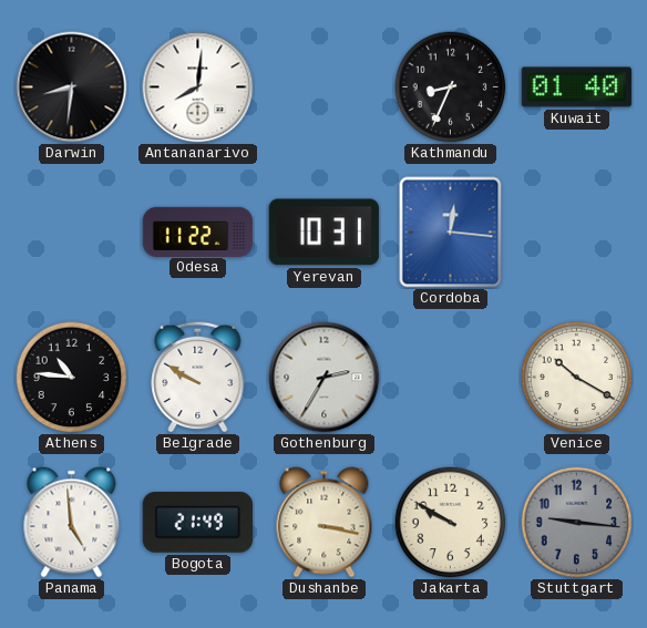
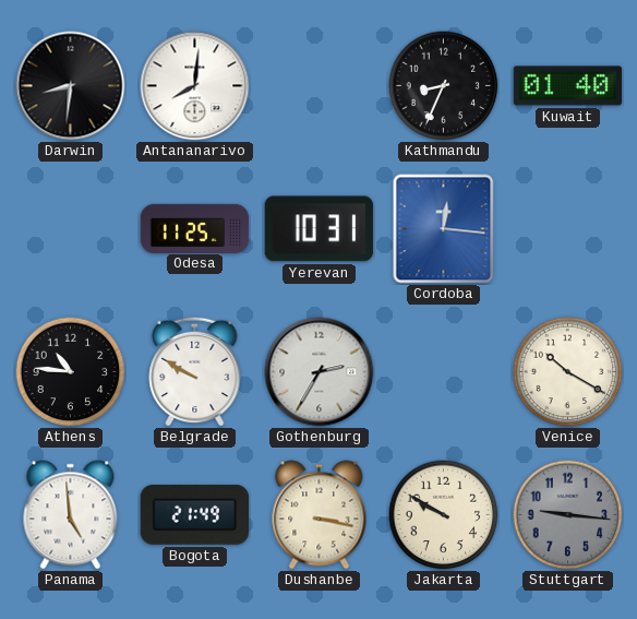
Odesa: 11:22 -> 11:25
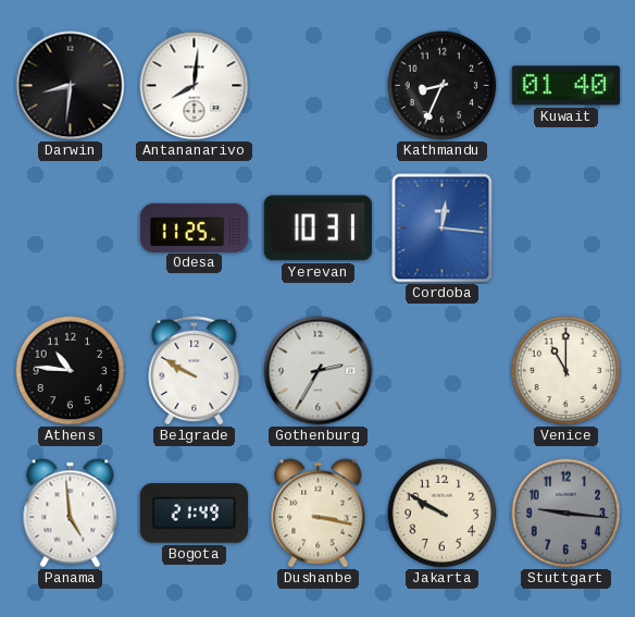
Venice: 10:20 -> 11:00
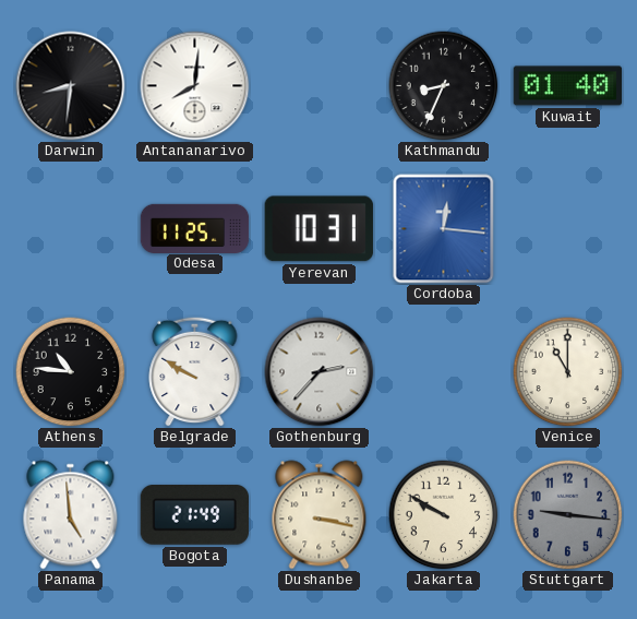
Gothenburg: 2:35 -> 2:37
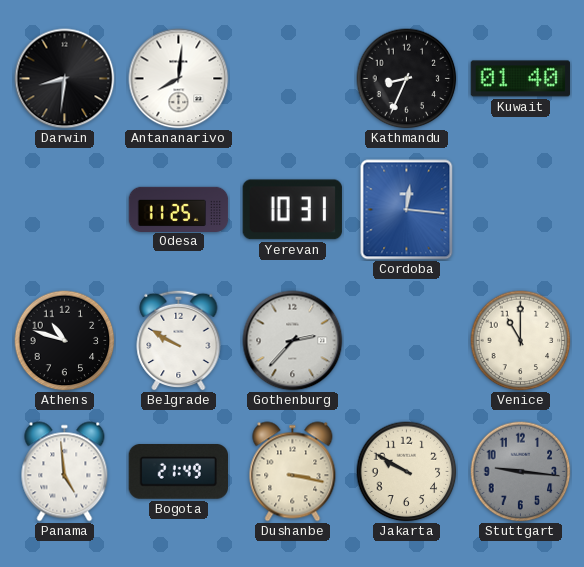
Athens: 10:46 -> 10:48
